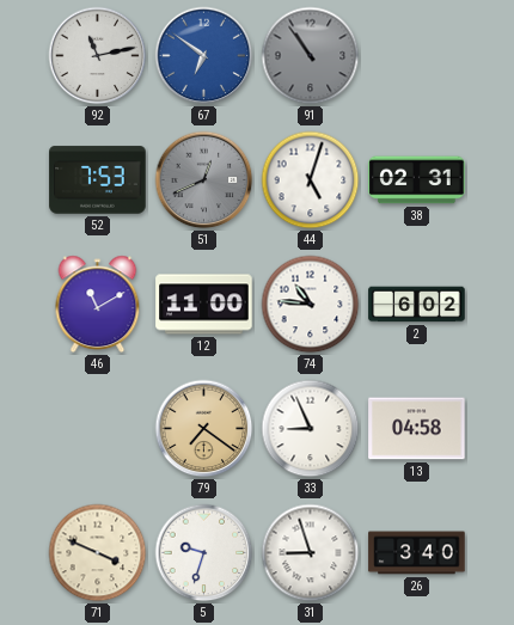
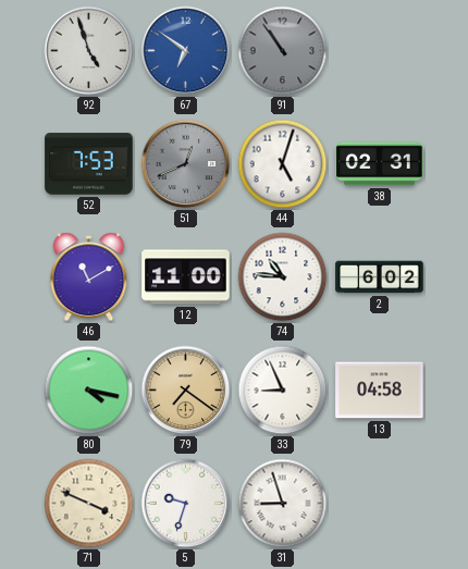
92: 11:13 -> 4:57
80: none -> 4:17
26: 3:40 -> none
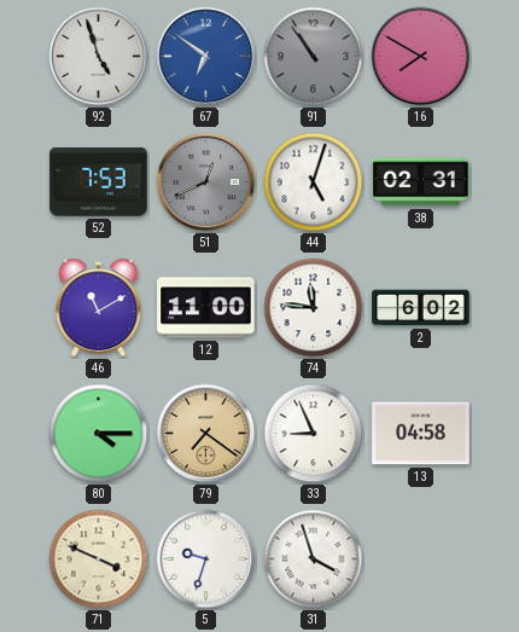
16: none -> 7:50
74: 10:46 -> 11:46
80: 4:17 -> 4:15
31: 8:57 -> 3:57
